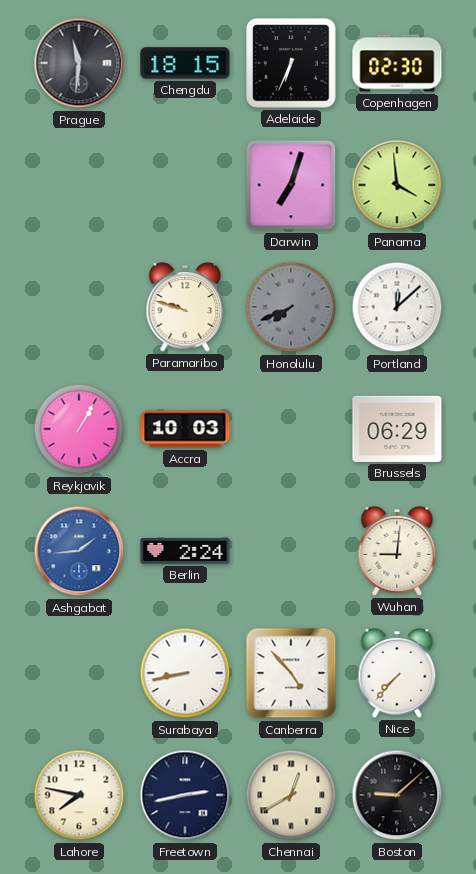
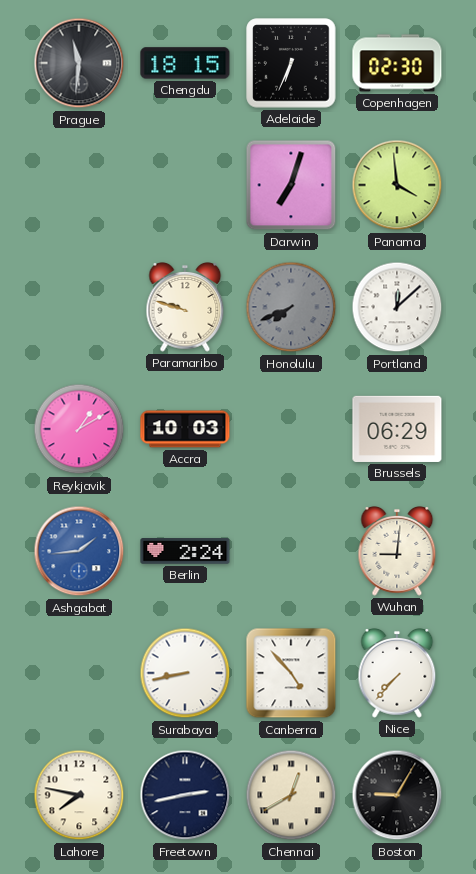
Reykjavik: 1:05 -> 1:10
Boston: 9:08 -> 9:05
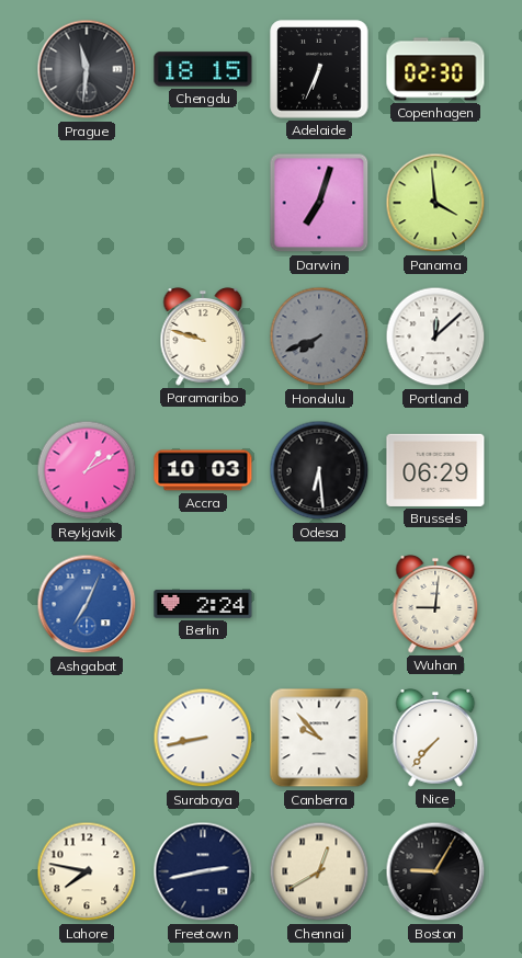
Odesa: none -> 6:29
Ashgabat: 1:44 -> 7:04
Canberra: 4:53 -> 9:53
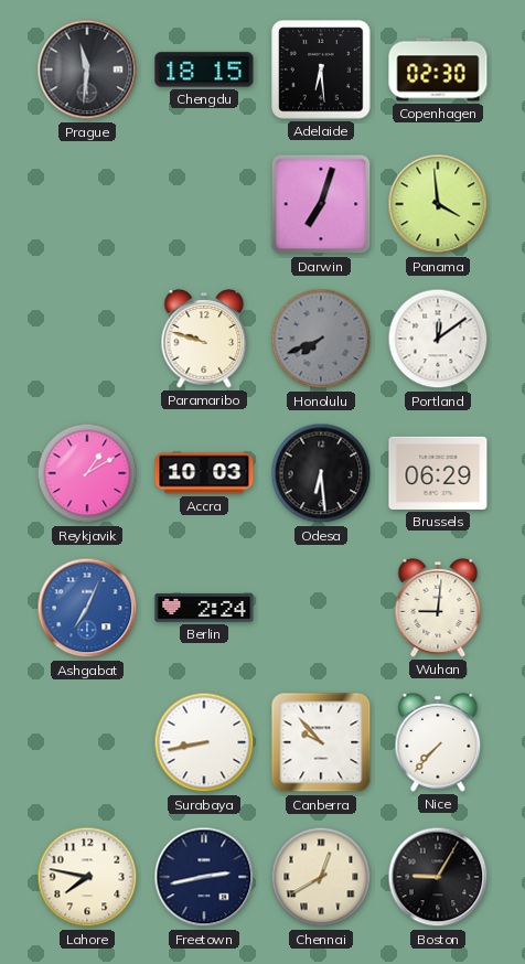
Adelaide: 6:34 -> 6:29
Portland: 12:08 -> 12:09
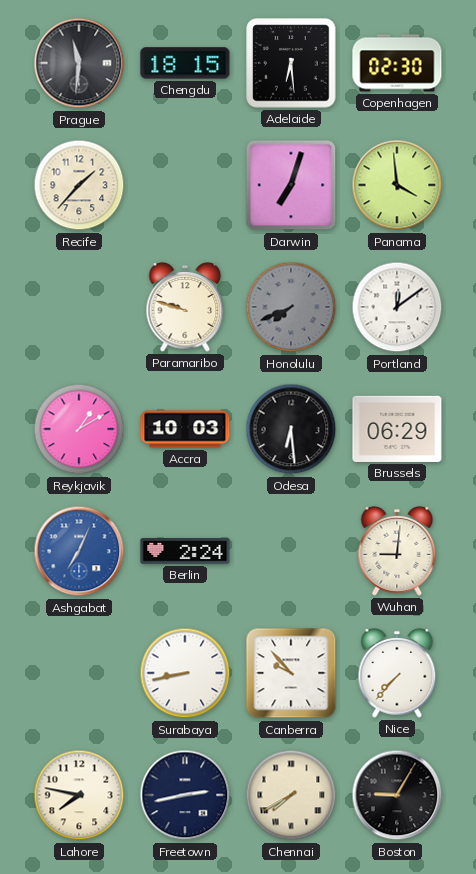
Recife: none -> 1:37
Chennai: 12:40 -> 7:40
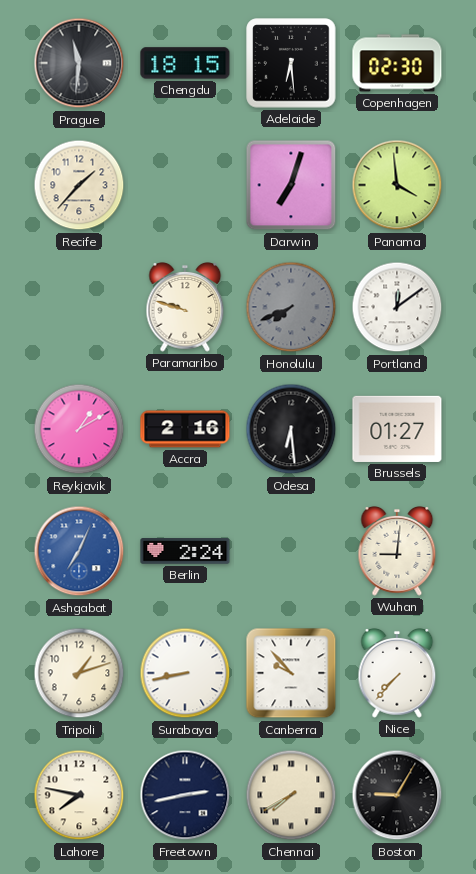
Accra: 10:03 -> 2:16
Brussels: 06:29 -> 01:27
Tripoli: none -> 1:12
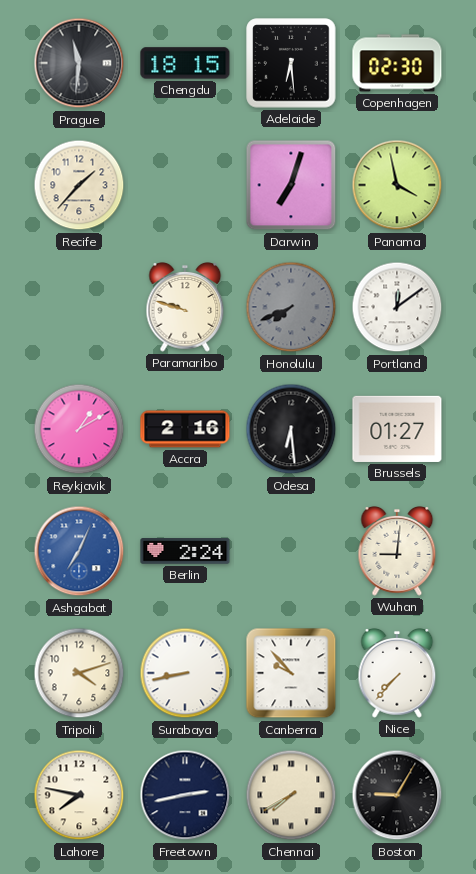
Panama: 3:59 -> 3:58
Tripoli: 1:12 -> 4:12
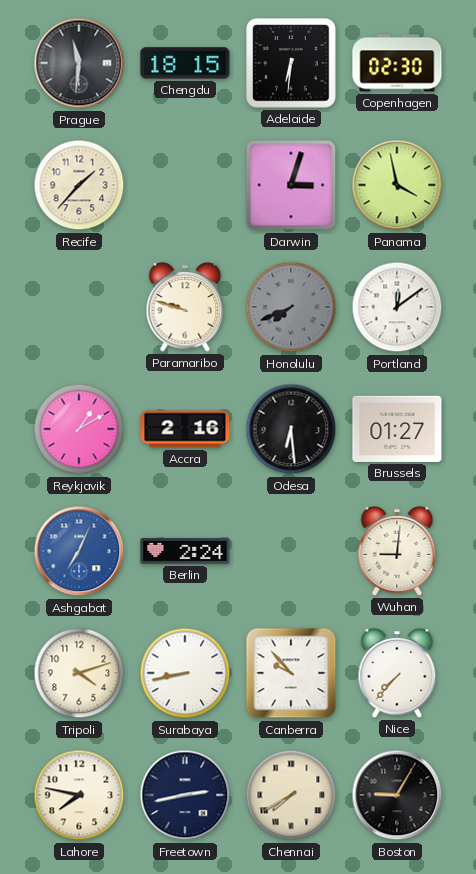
Adelaide: 6:29 -> 6:31
Darwin: 7:03 -> 3:03
